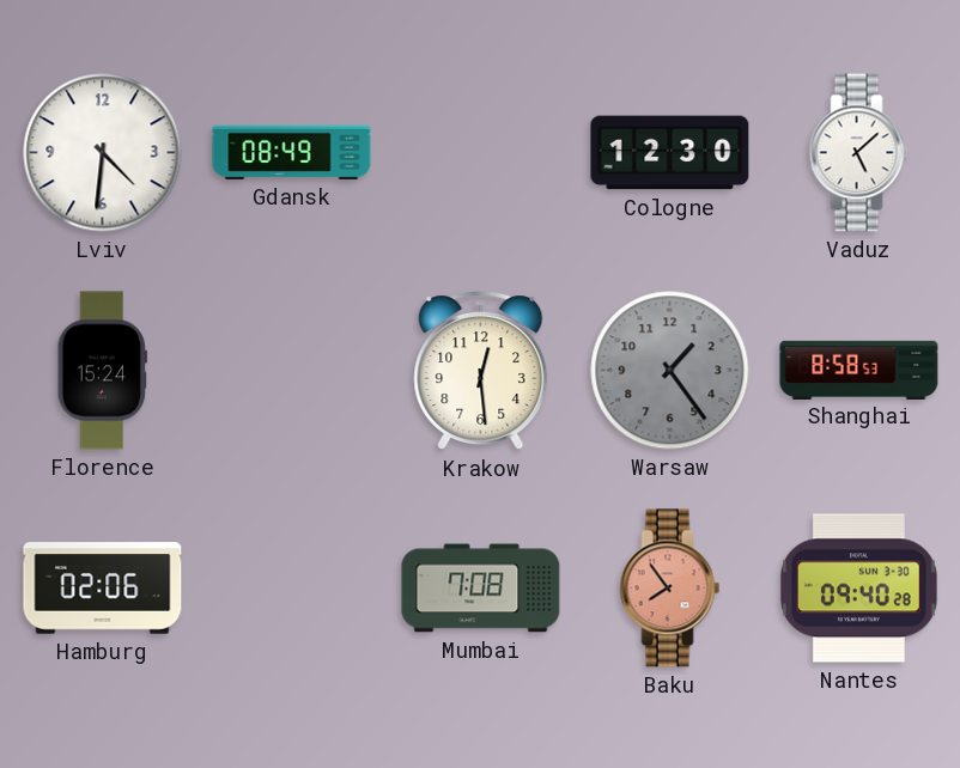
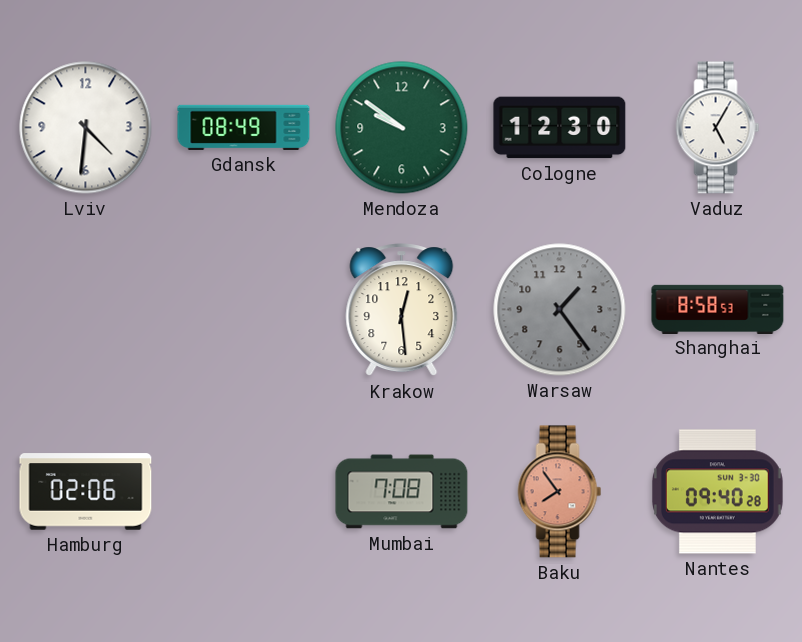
Mendoza: none -> 9:51
Vaduz: 5:08 -> 5:05
Florence: 15:24 -> none
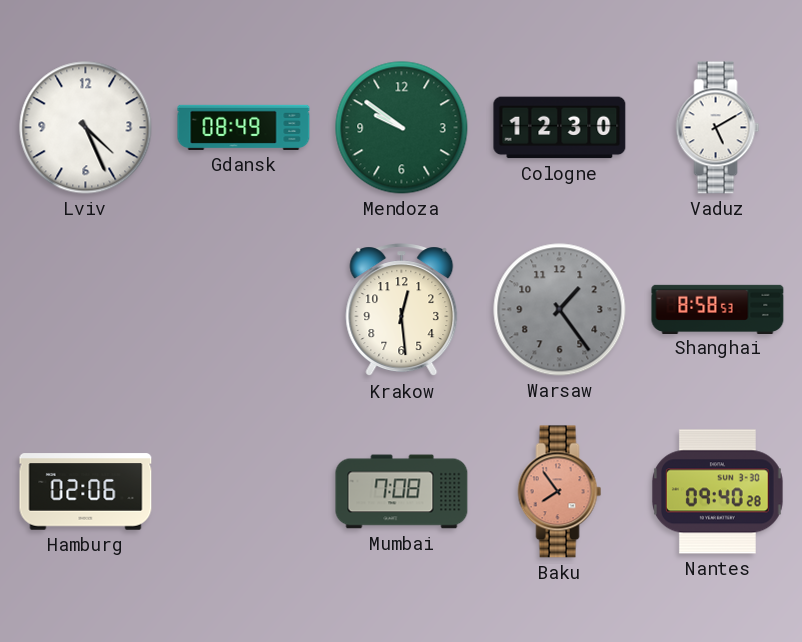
Lviv: 4:31 -> 4:26
Vaduz: 5:05 -> 5:10
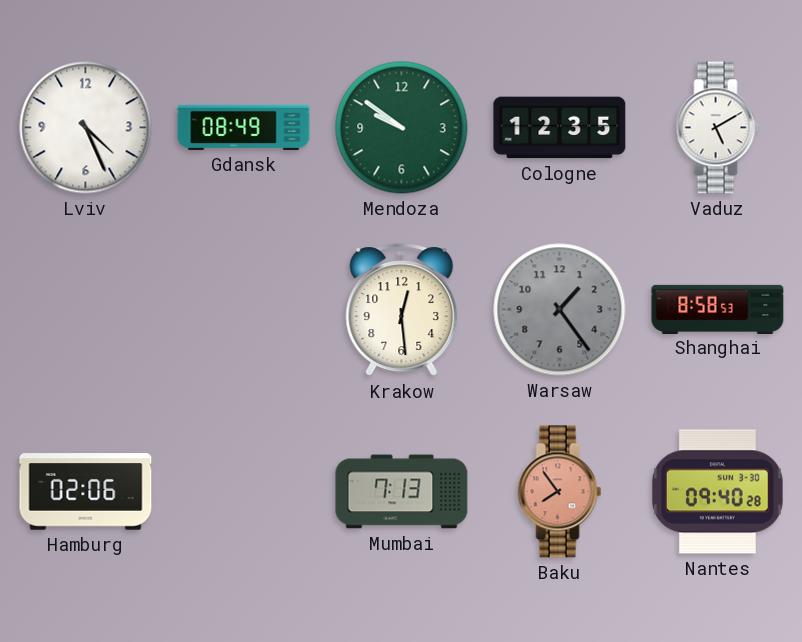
Cologne: 12:30 -> 12:35
Mumbai: 7:08 -> 7:13
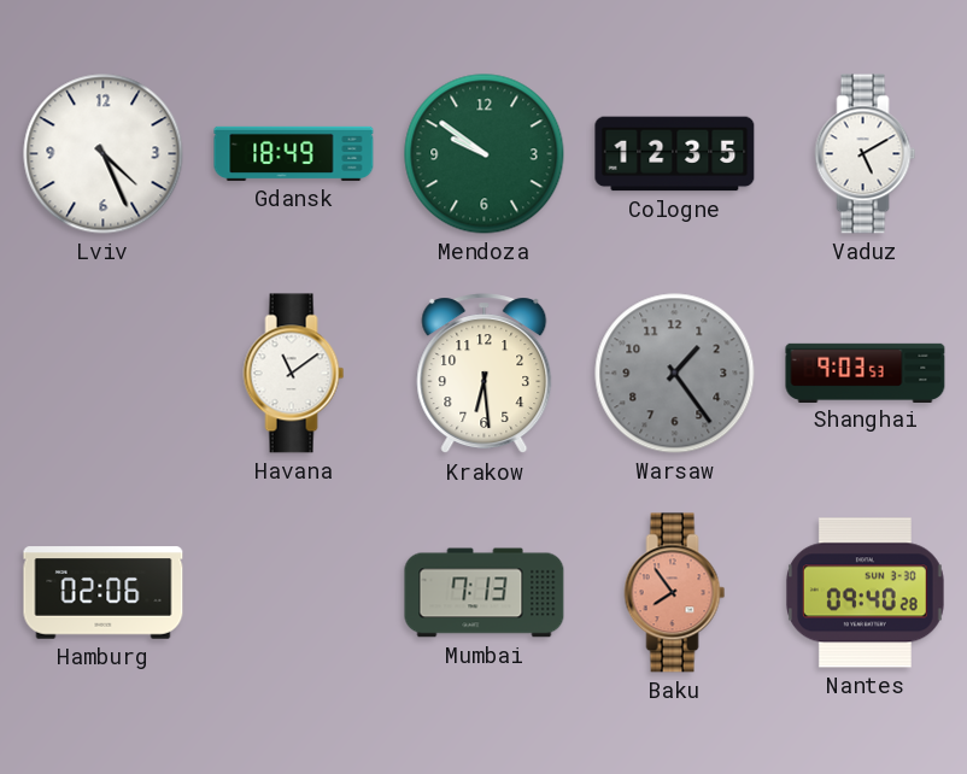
Gdansk: 08:49 -> 18:49
Havana: none -> 11:09
Krakow: 12:29 -> 6:29
Shanghai: 8:58 -> 9:03
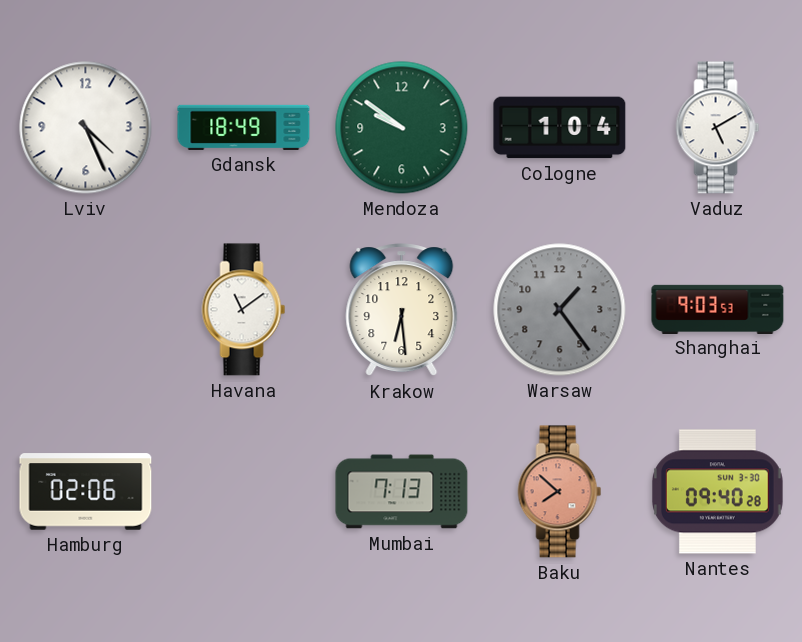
Cologne: 12:35 -> 1:04
Baku: 7:54 -> 7:52
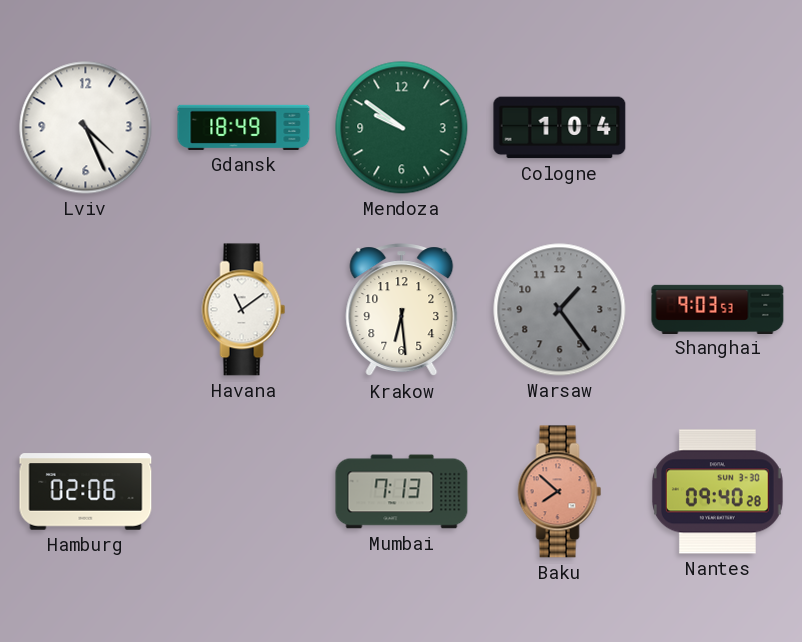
Vaduz: 5:10 -> none
